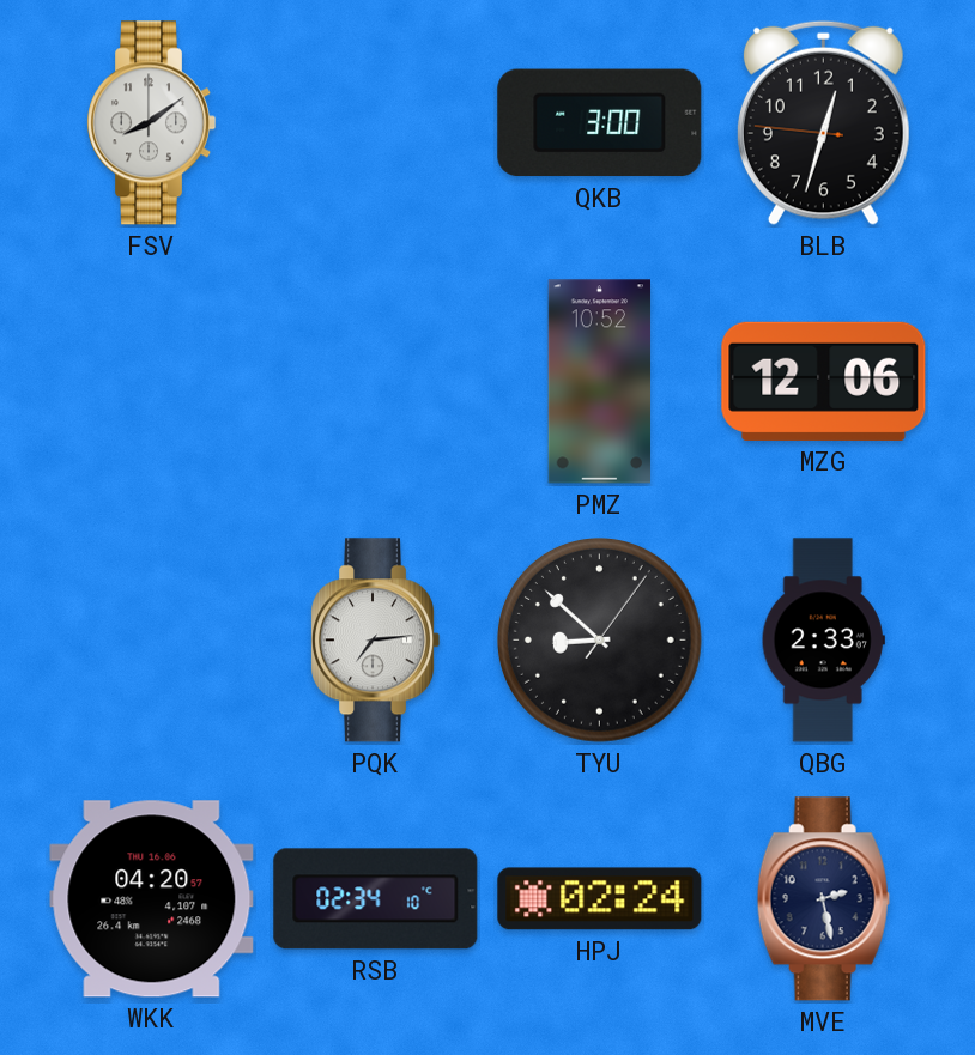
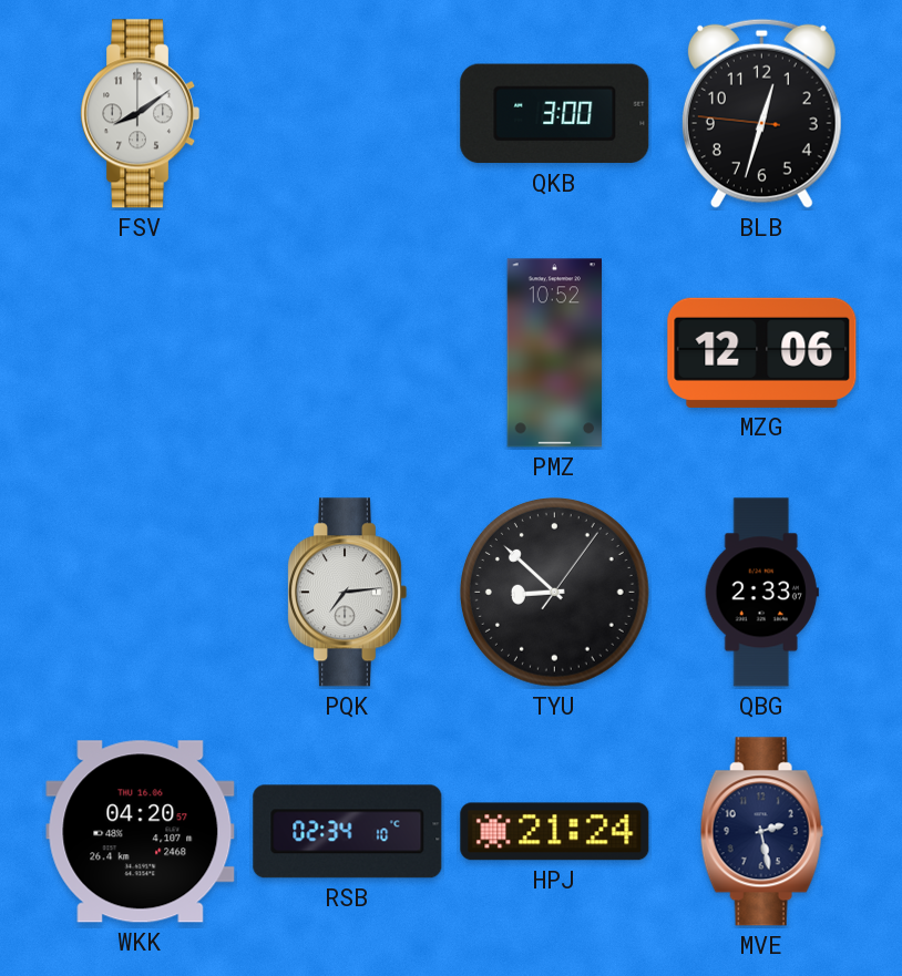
HPJ: 02:24 -> 21:24
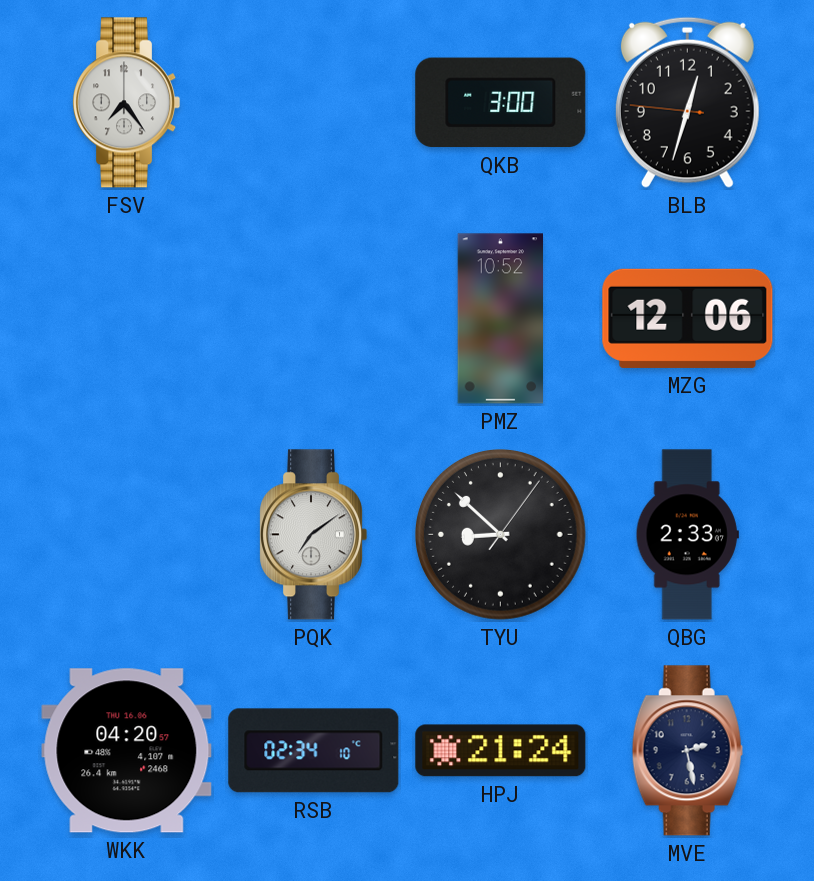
FSV: 8:09 -> 7:24
PQK: 7:14 -> 7:09
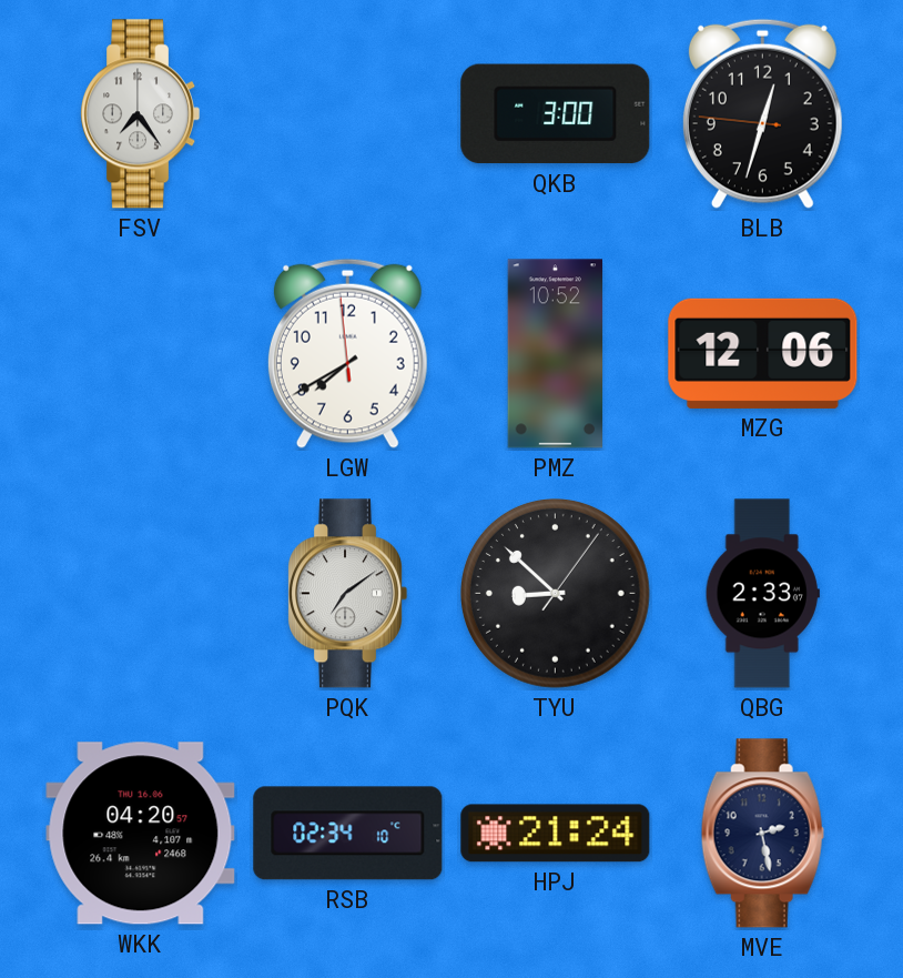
LGW: none -> 7:39
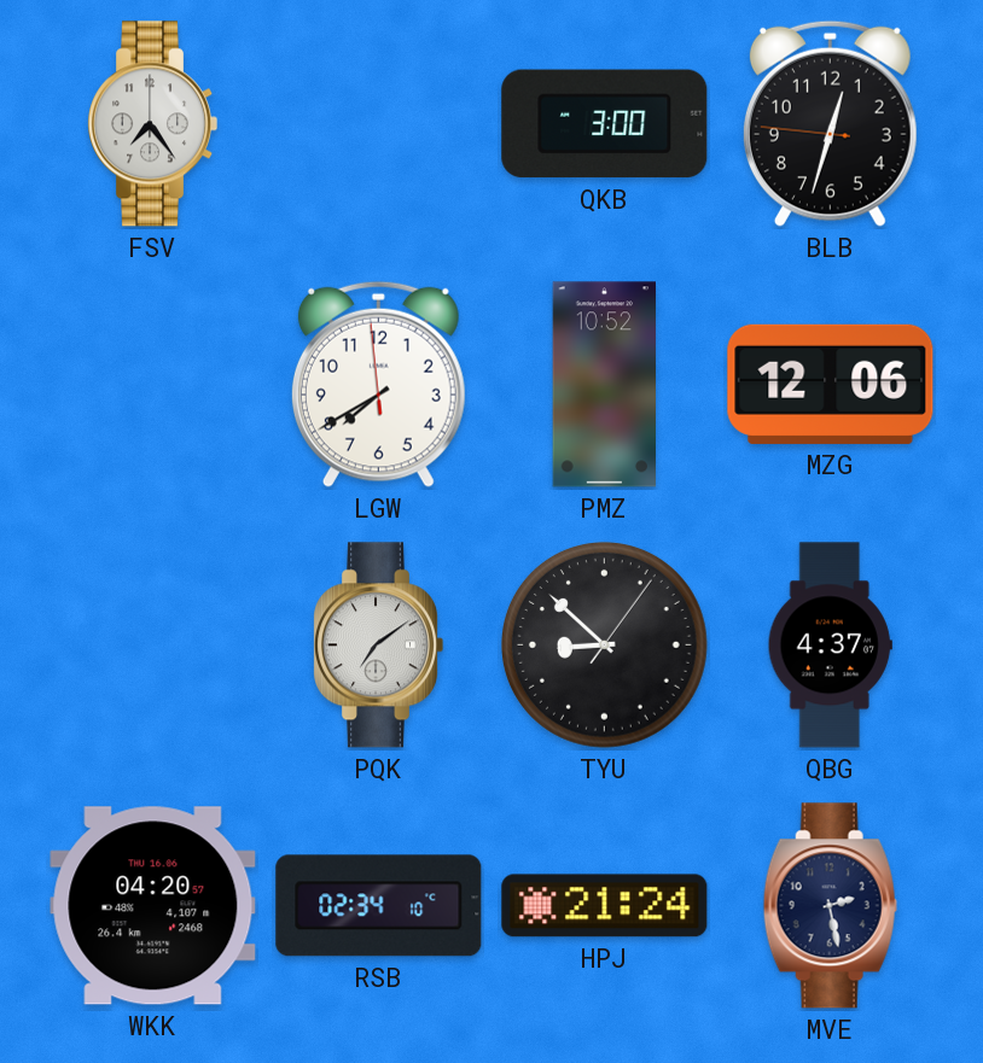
QBG: 2:33 -> 4:37
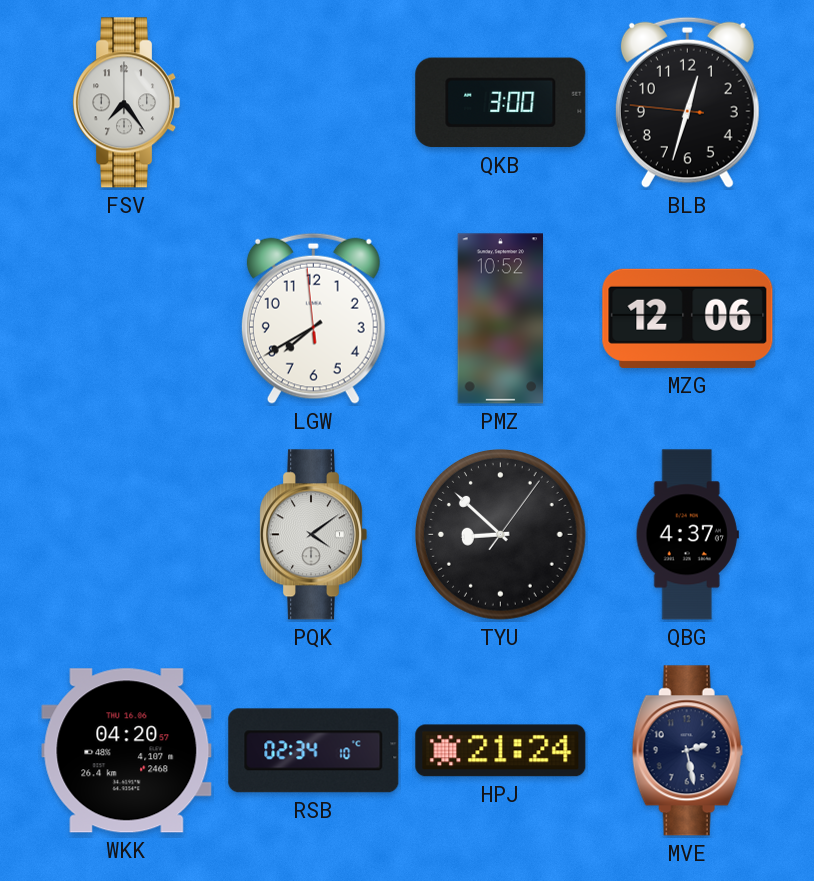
PQK: 7:09 -> 4:09
